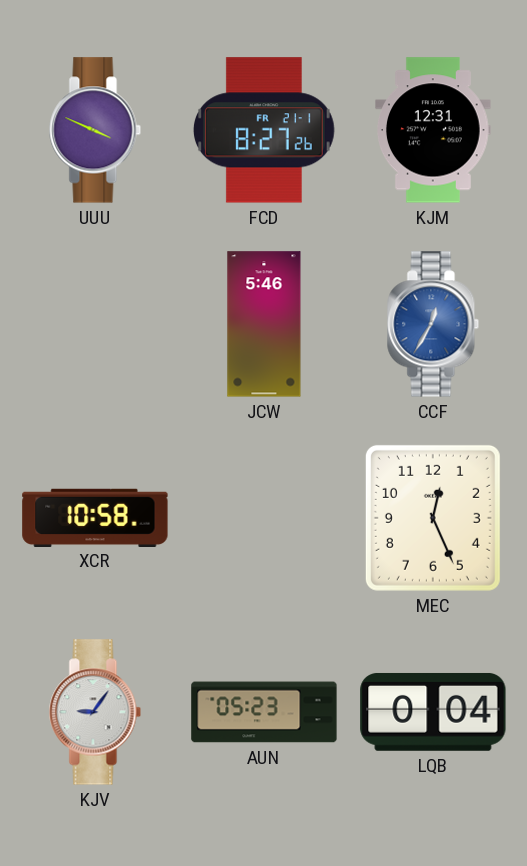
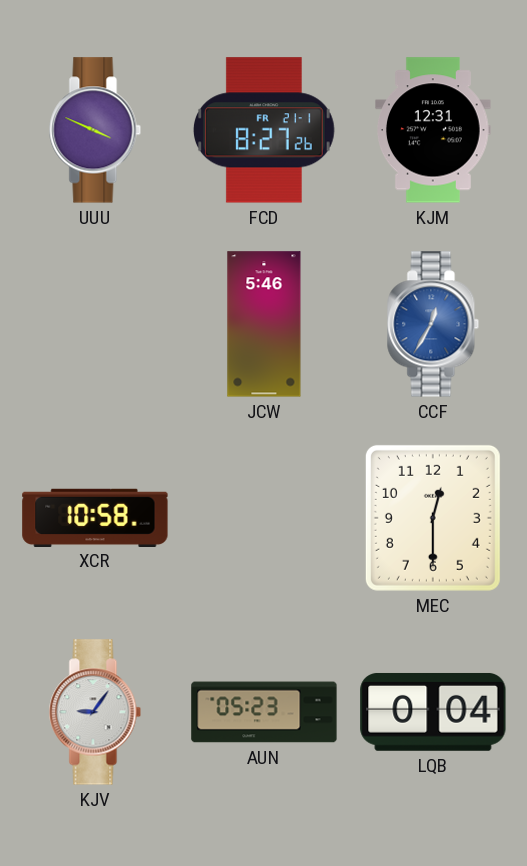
MEC: 12:26 -> 12:30
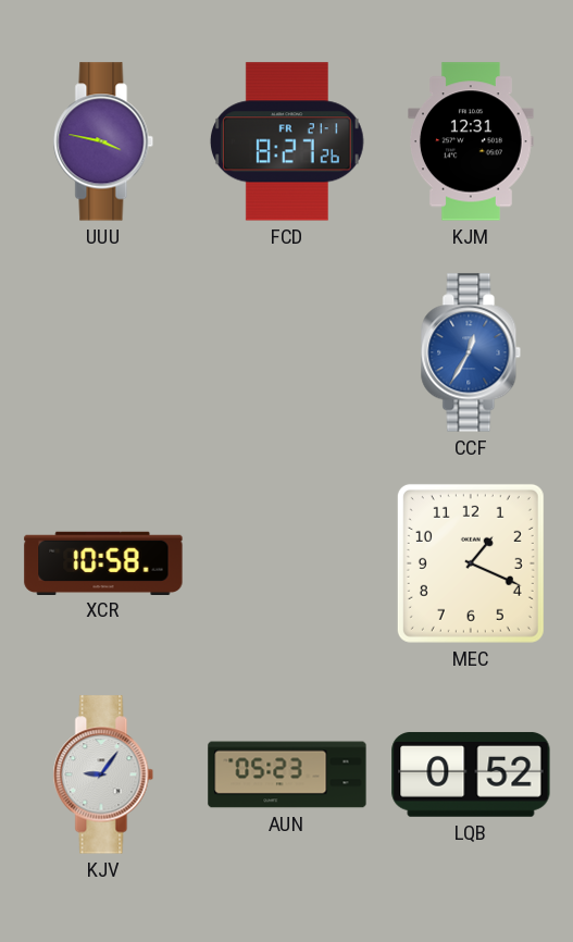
UUU: 3:49 -> 3:47
JCW: 5:46 -> none
MEC: 12:30 -> 1:19
LQB: 0:04 -> 0:52
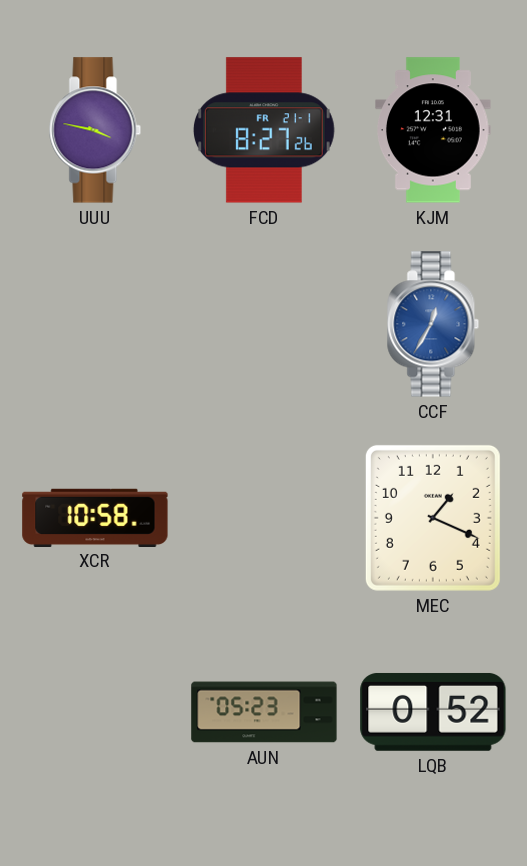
KJV: 9:06 -> none
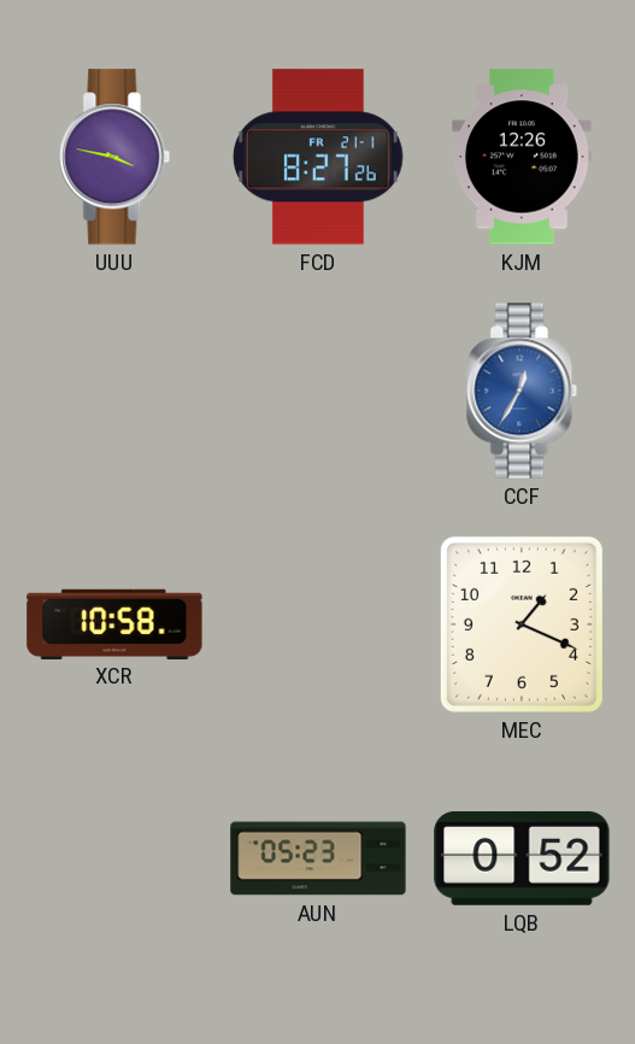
KJM: 12:31 -> 12:26
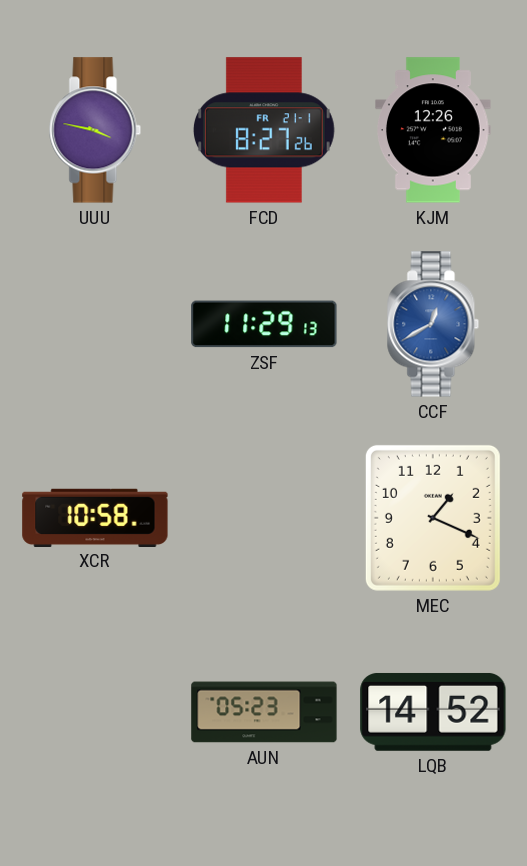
ZSF: none -> 11:29
CCF: 12:35 -> 12:40
LQB: 0:52 -> 14:52
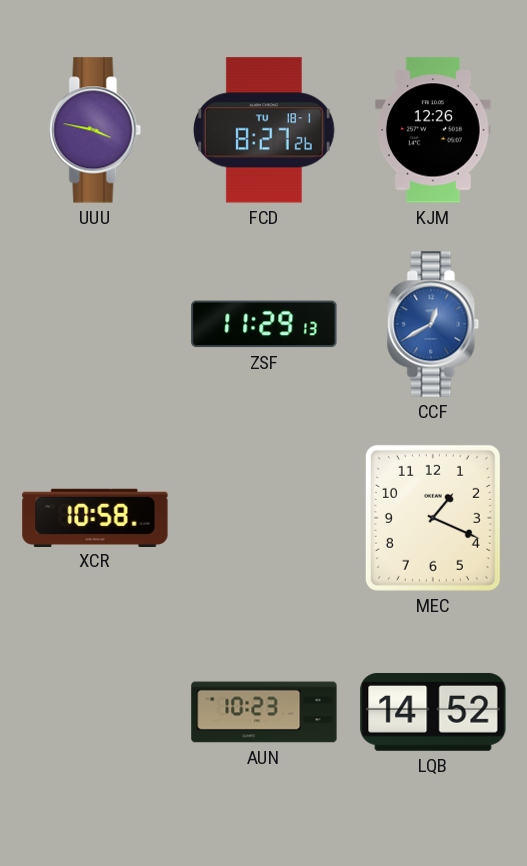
FCD date: FR 21-1 -> TU 18-1
AUN: 05:23 -> 10:23
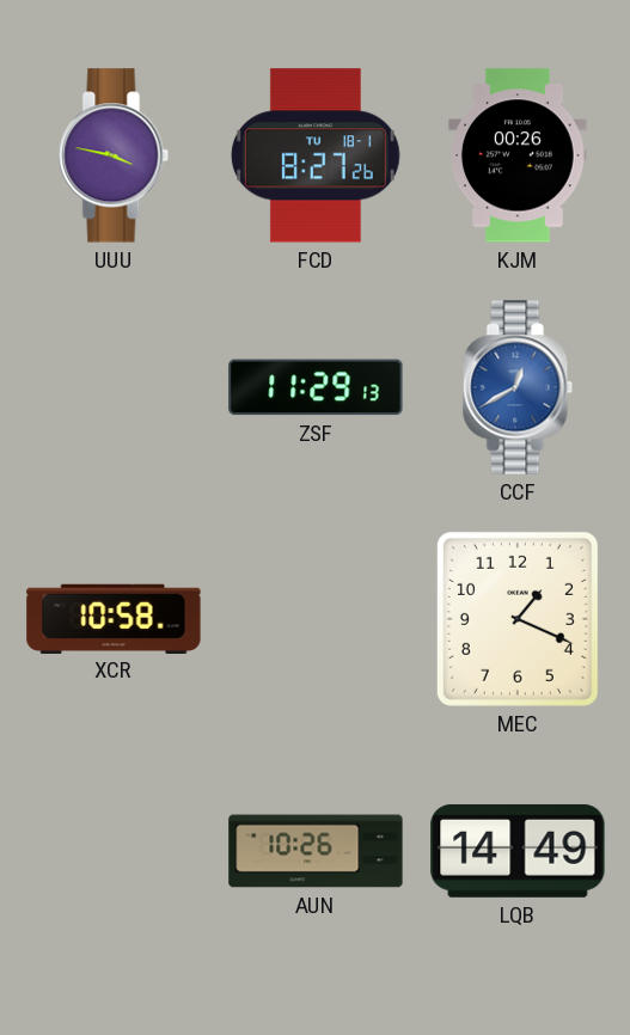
KJM: 12:26 -> 00:26
AUN: 10:23 -> 10:26
LQB: 14:52 -> 14:49
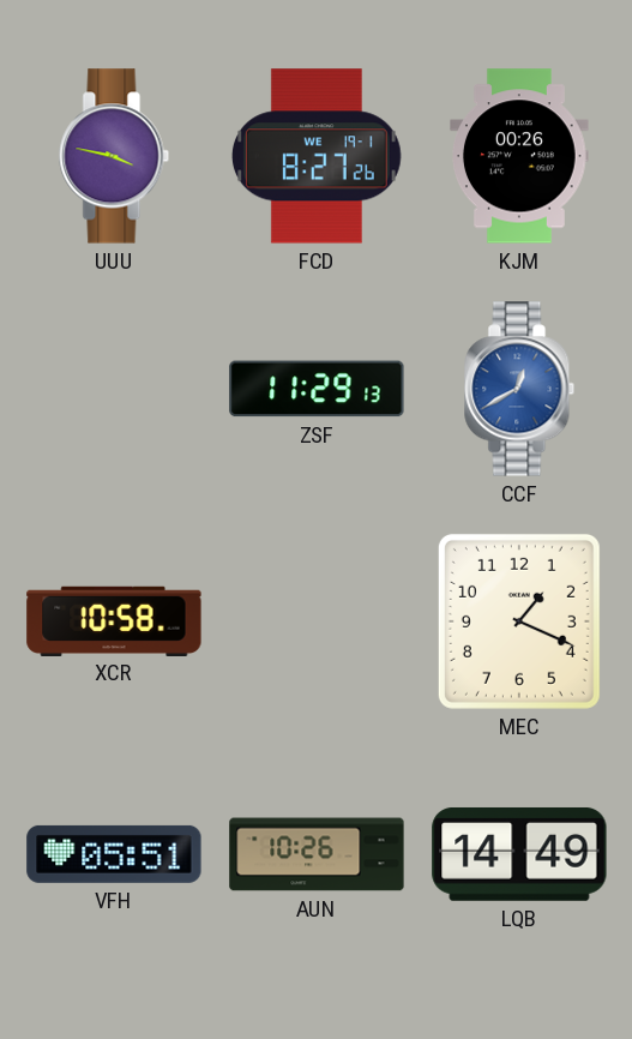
FCD date: TU 18-1 -> WE 19-1
VFH: none -> 05:51
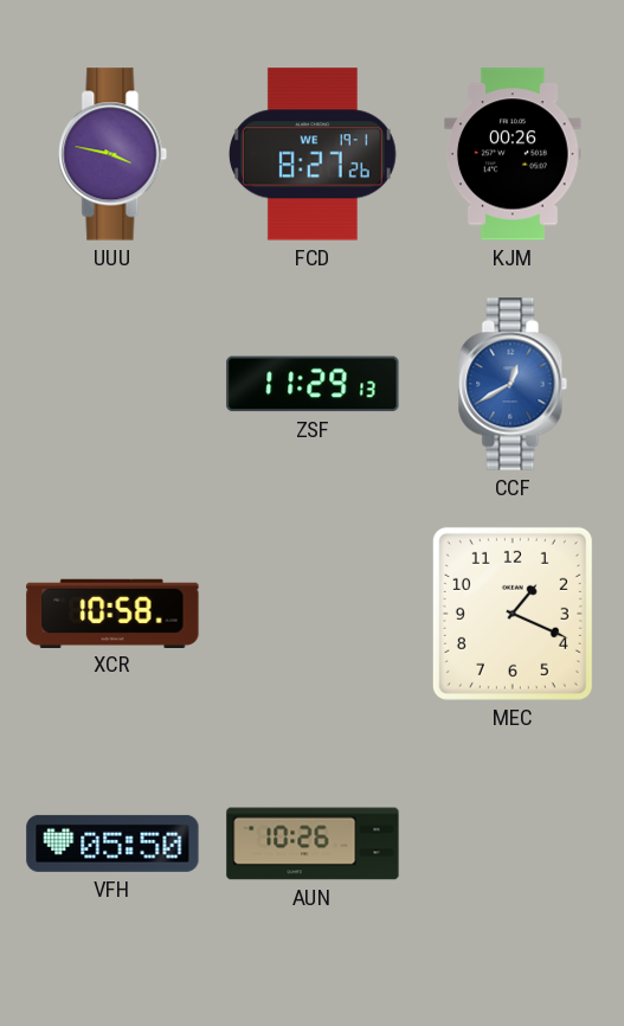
VFH: 05:51 -> 05:50
LQB: 14:49 -> none
